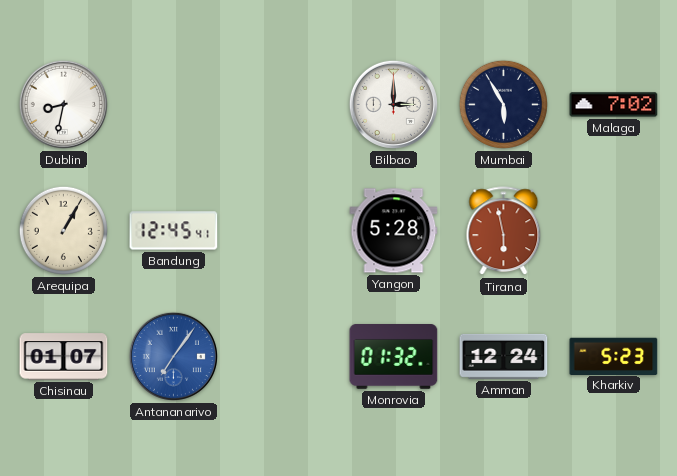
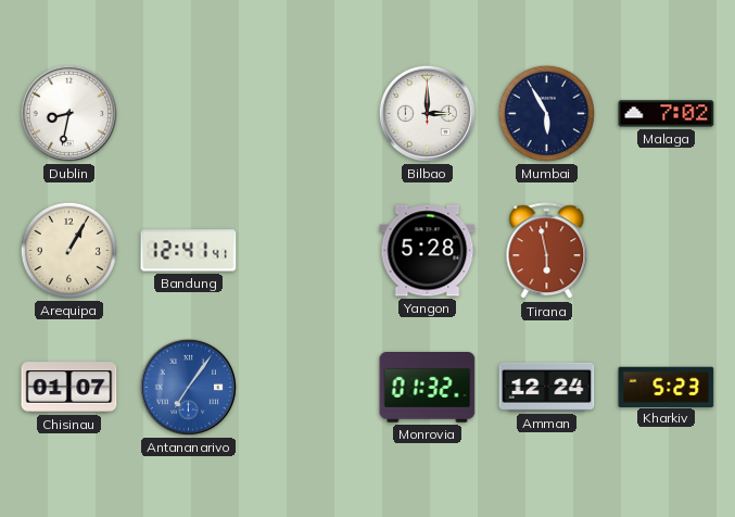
Bandung: 12:45 -> 12:41
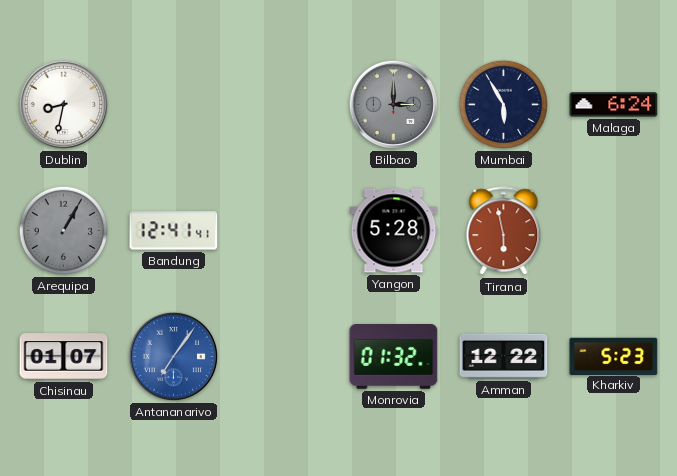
Bilbao dial: white -> grey
Malaga: 7:02 -> 6:24
Arequipa dial: cream -> grey
Amman: 12:24 -> 12:22
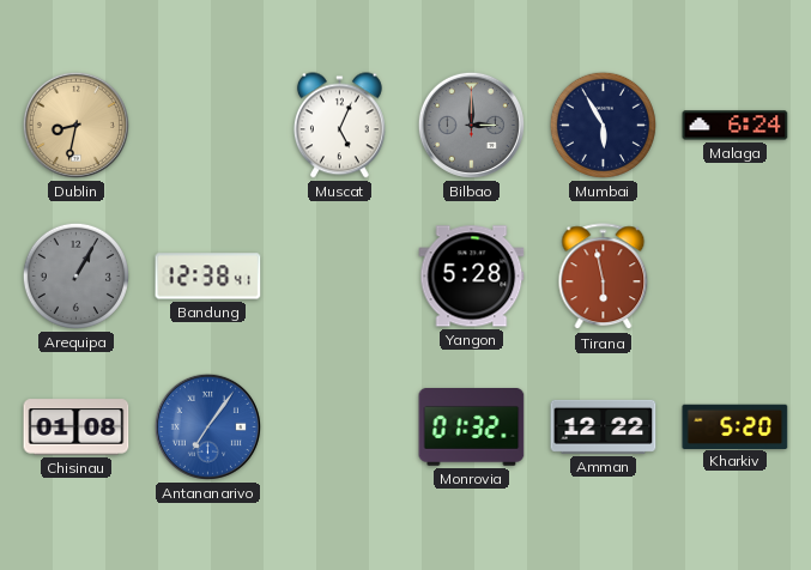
Dublin dial: white -> champagne
Muscat: none -> 5:04
Bandung: 12:41 -> 12:38
Chisinau: 01:07 -> 01:08
Kharkiv: 5:23 -> 5:20
